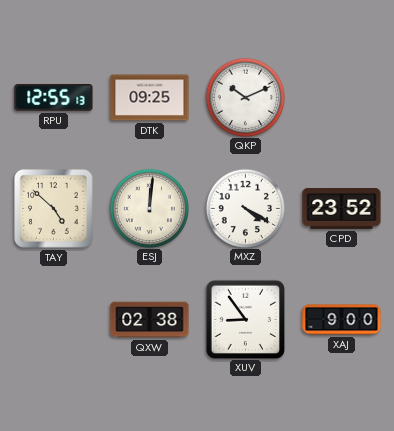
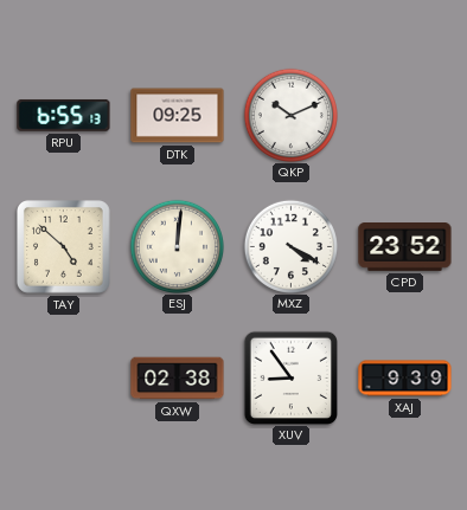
RPU: 12:55 -> 6:55
XAJ: 9:00 -> 9:39
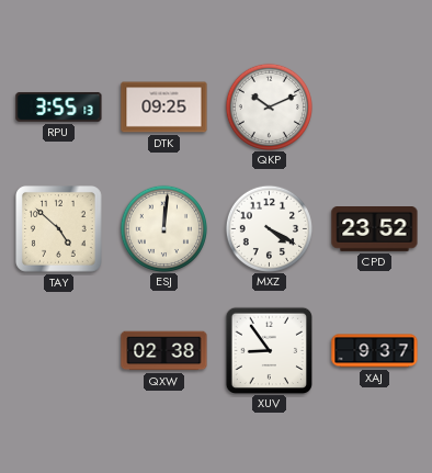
RPU: 6:55 -> 3:55
XAJ: 9:39 -> 9:37
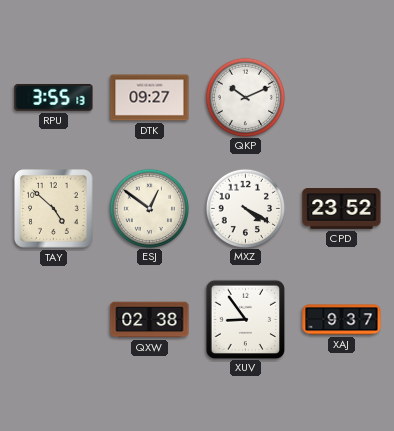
DTK: 09:25 -> 09:27
ESJ: 12:01 -> 12:51
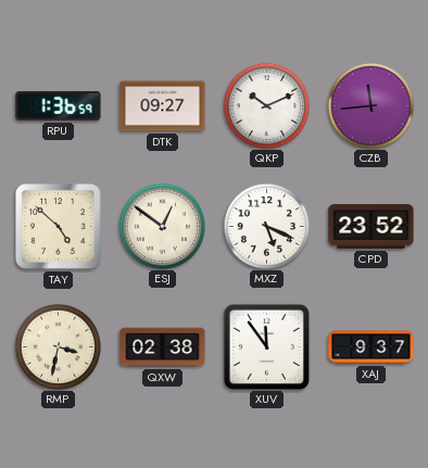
RPU: 3:55 -> 1:36
CZB: none -> 11:44
MXZ: 4:20 -> 5:19
RMP: none -> 3:32
XUV: 8:54 -> 11:54
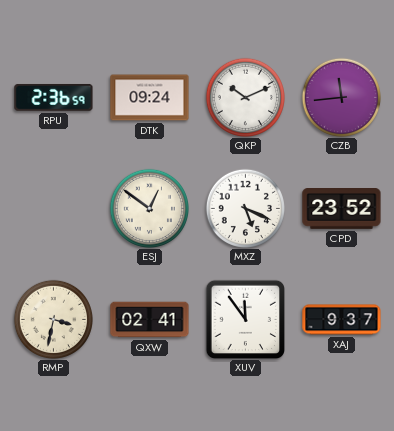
RPU: 1:36 -> 2:36
DTK: 09:27 -> 09:24
TAY: 4:52 -> none
QXW: 02:38 -> 02:41
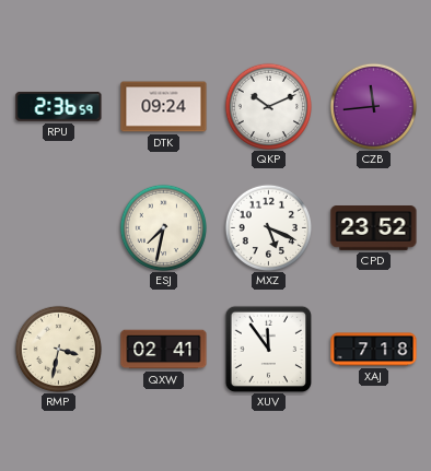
ESJ: 12:51 -> 7:32
XAJ: 9:37 -> 7:18
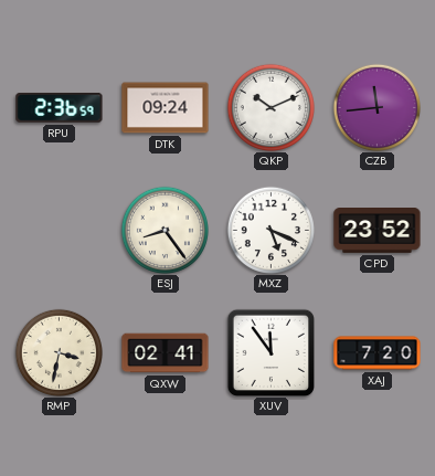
ESJ: 7:32 -> 8:24
XAJ: 7:18 -> 7:20
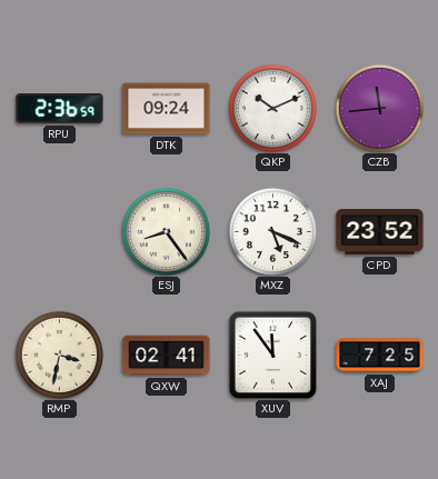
XAJ: 7:20 -> 7:25
